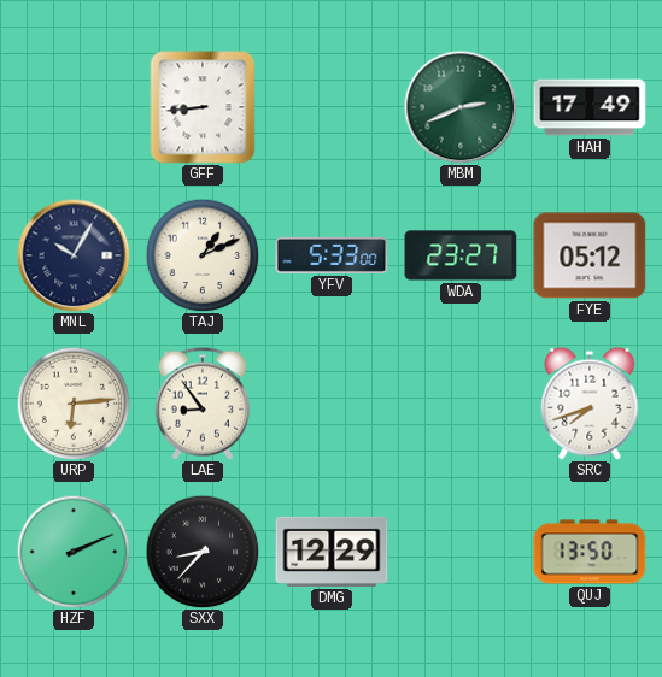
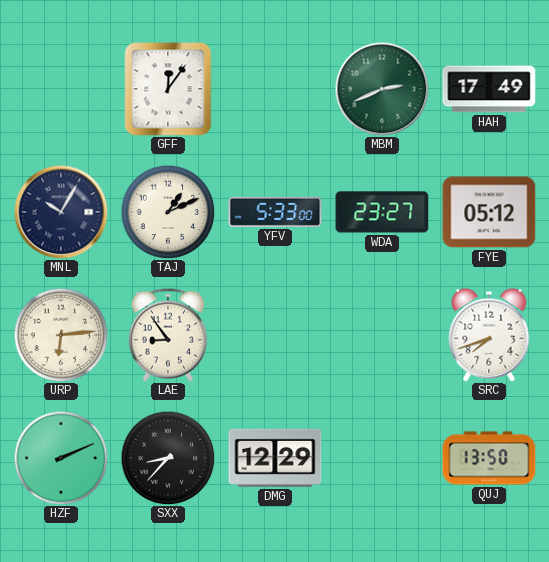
GFF: 8:44 -> 12:06
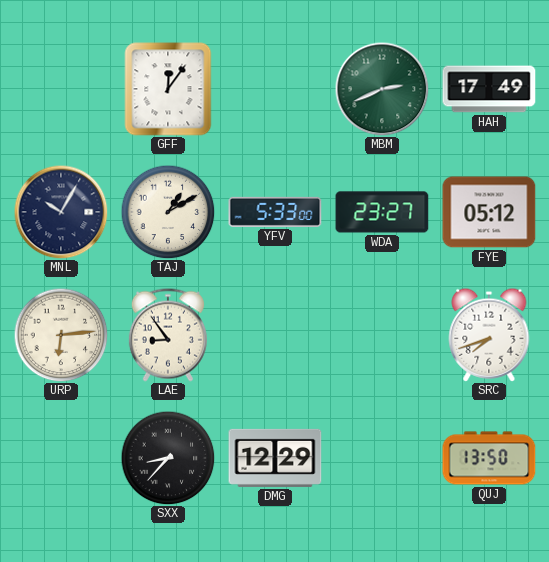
TAJ: 1:11 -> 1:10
HZF: 2:11 -> none
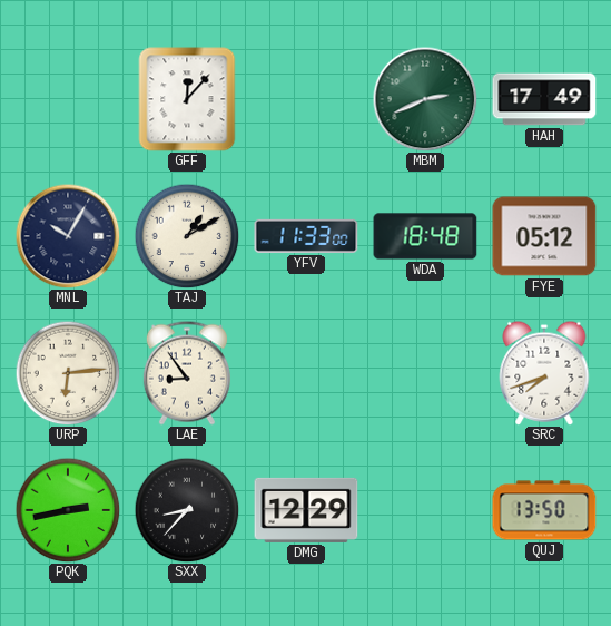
GFF: 12:06 -> 12:07
YFV: 5:33 -> 11:33
WDA: 23:27 -> 18:48
PQK: none -> 2:43
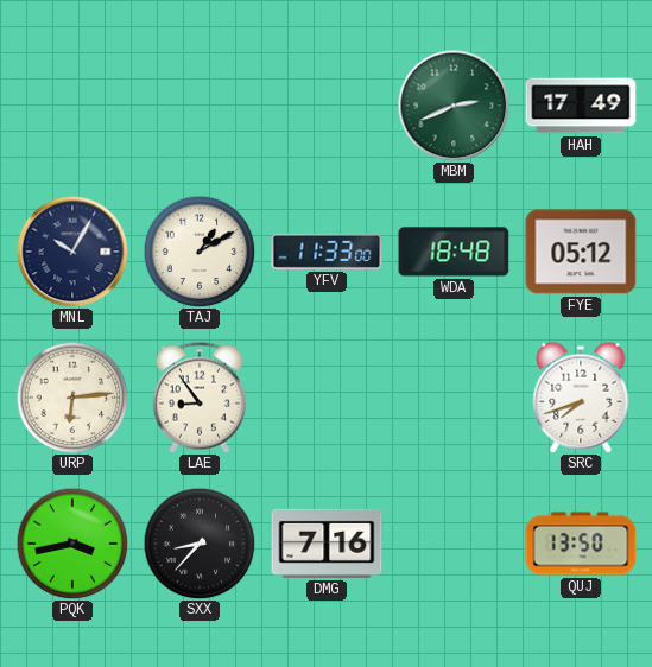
GFF: 12:07 -> none
PQK: 2:43 -> 3:43
DMG: 12:29 -> 7:16
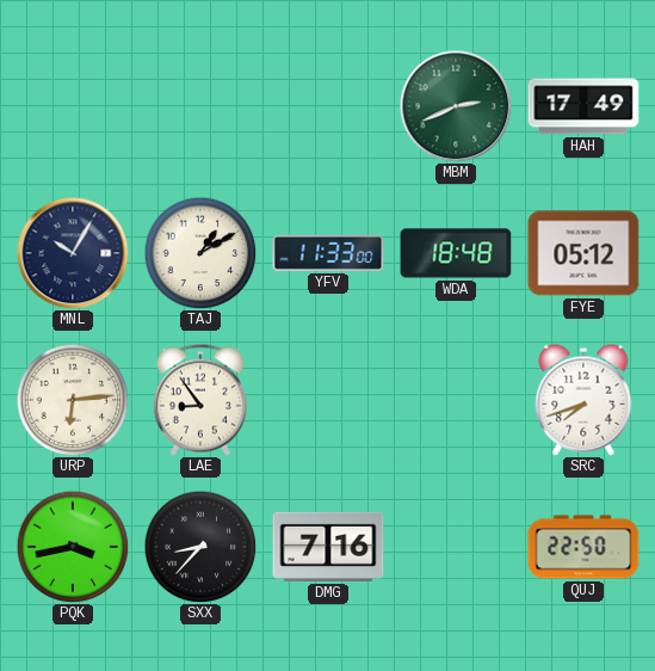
QUJ: 13:50 -> 22:50
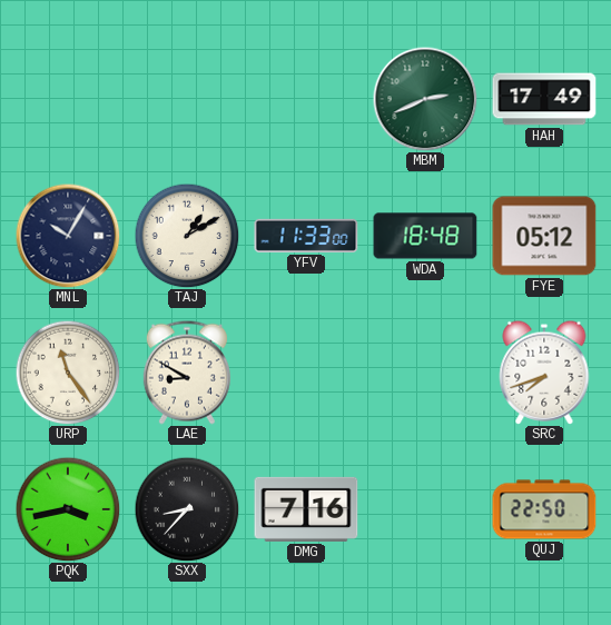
URP: 6:14 -> 11:24
LAE: 8:54 -> 8:50
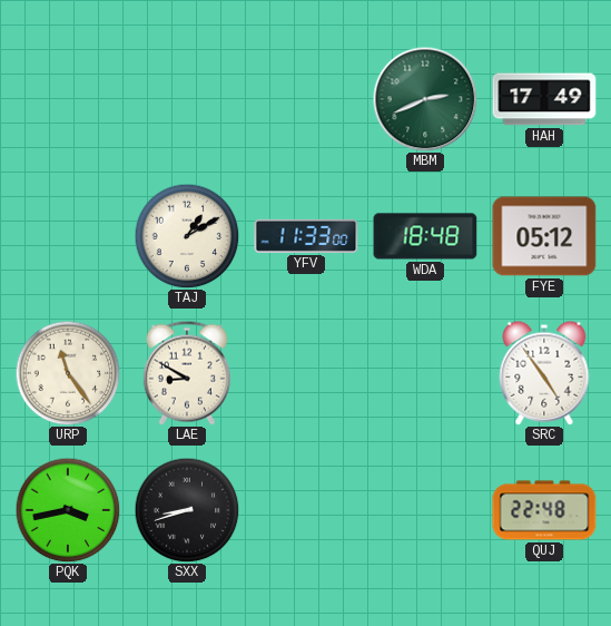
MNL: 10:05 -> none
SRC: 7:42 -> 4:54
SXX: 8:37 -> 8:42
DMG: 7:16 -> none
QUJ: 22:50 -> 22:48
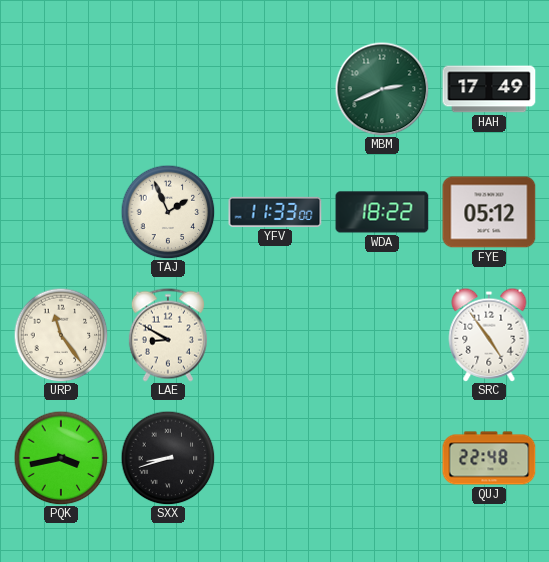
TAJ: 1:10 -> 1:56
WDA: 18:48 -> 18:22
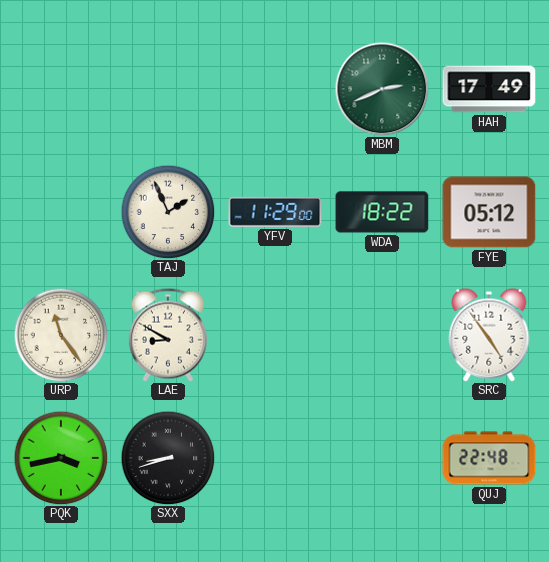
YFV: 11:33 -> 11:29
